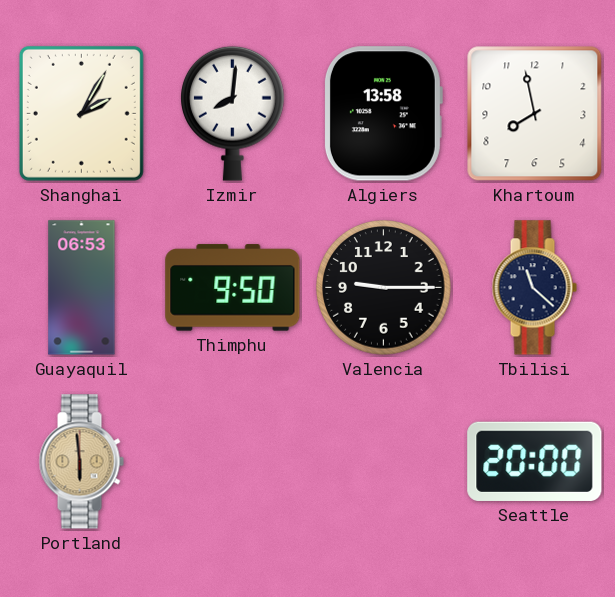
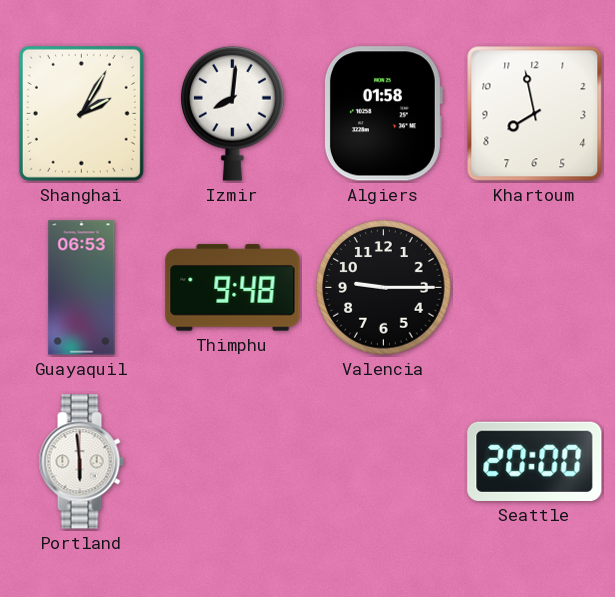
Algiers: 13:58 -> 01:58
Thimphu: 9:50 -> 9:48
Tbilisi: 11:22 -> none
Portland dial: champagne -> white
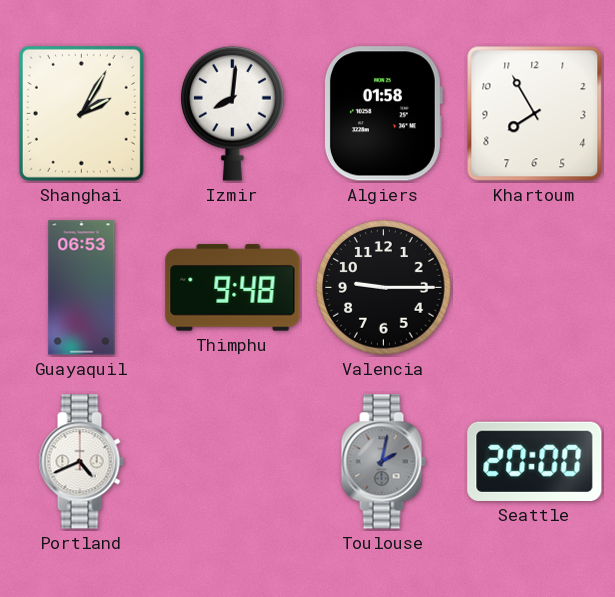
Khartoum: 7:58 -> 7:55
Portland: 5:59 -> 4:41
Toulouse: none -> 2:02
